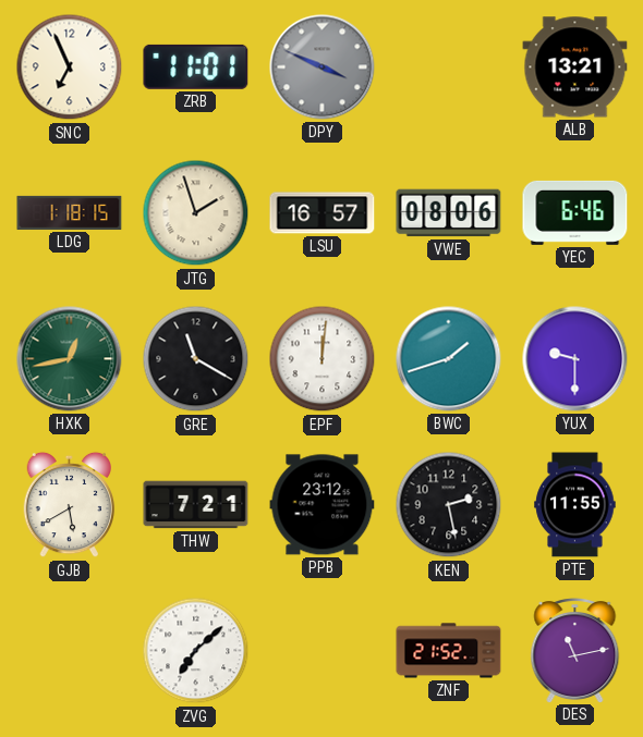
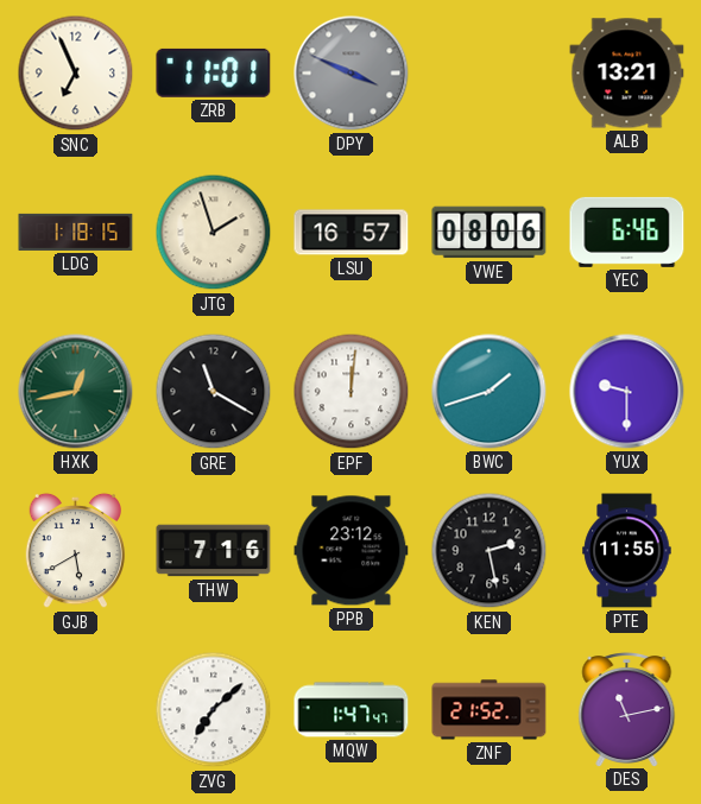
THW: 7:21 -> 7:16
MQW: none -> 1:47
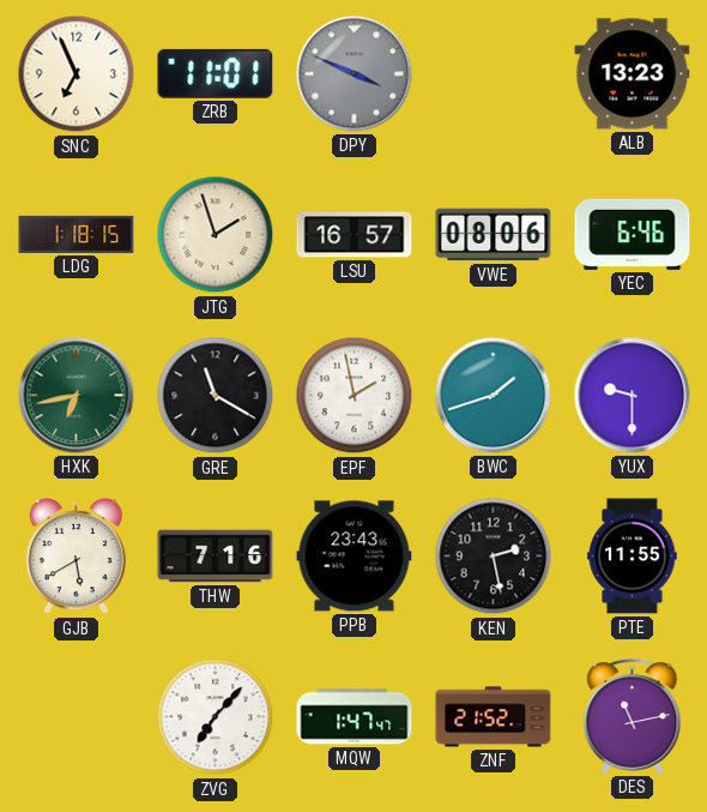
ALB: 13:21 -> 13:23
HXK: 12:43 -> 6:43
EPF: 12:01 -> 1:58
PPB: 23:12 -> 23:43
ZVG: 7:08 -> 7:07
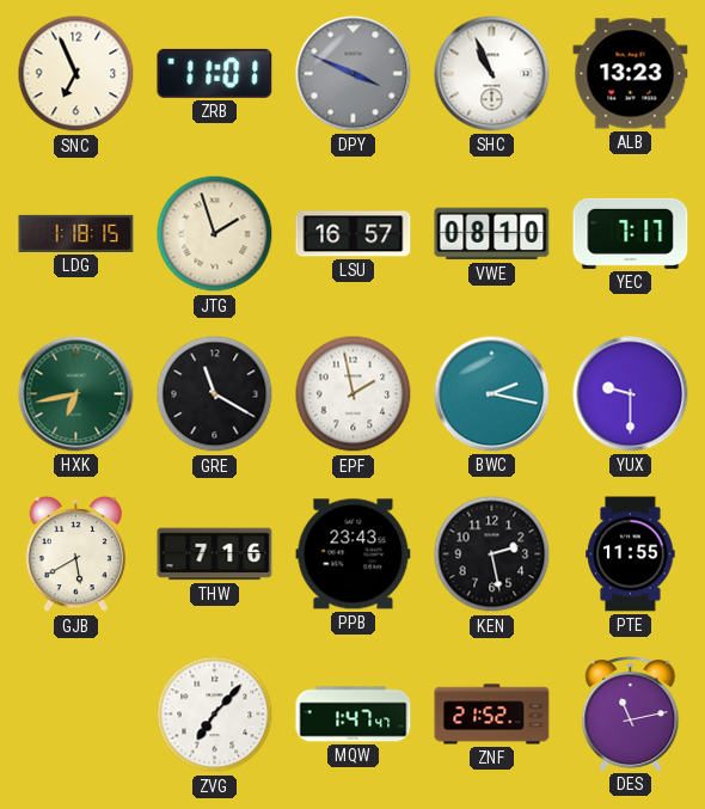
SHC: none -> 10:56
VWE: 08:06 -> 08:10
YEC: 6:46 -> 7:17
BWC: 1:42 -> 2:17
